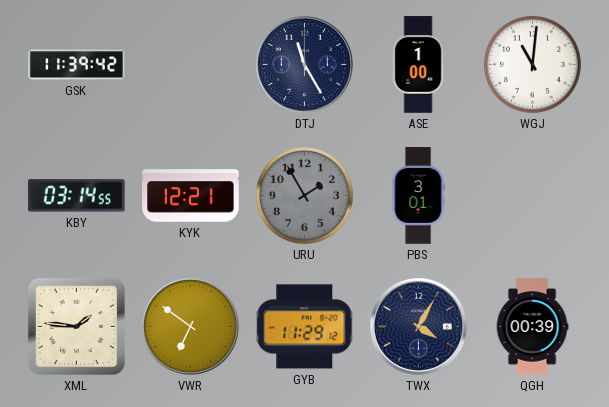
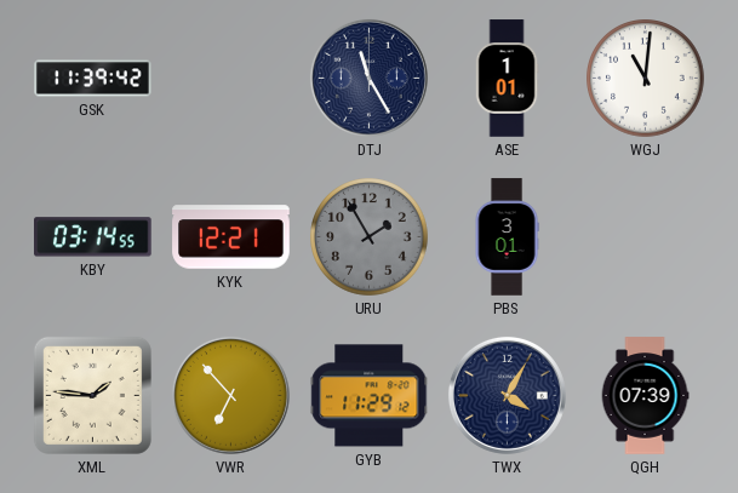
ASE: 1:00 -> 1:01
VWR: 6:51 -> 6:53
QGH: 00:39 -> 07:39
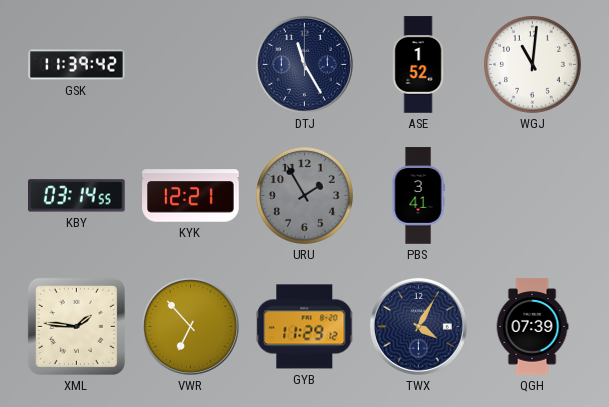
ASE: 1:01 -> 1:52
PBS: 3:01 -> 3:41
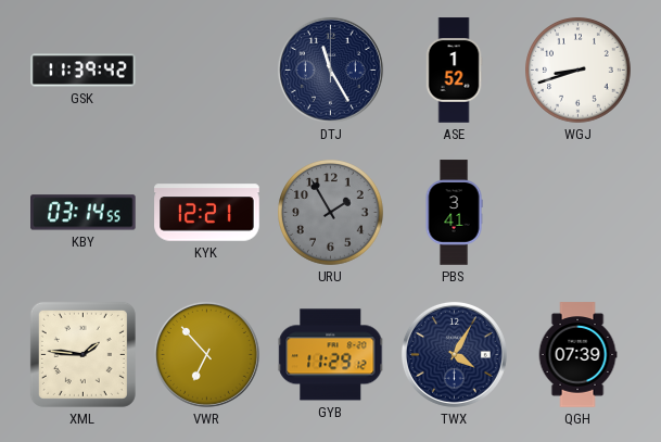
WGJ: 11:01 -> 8:42
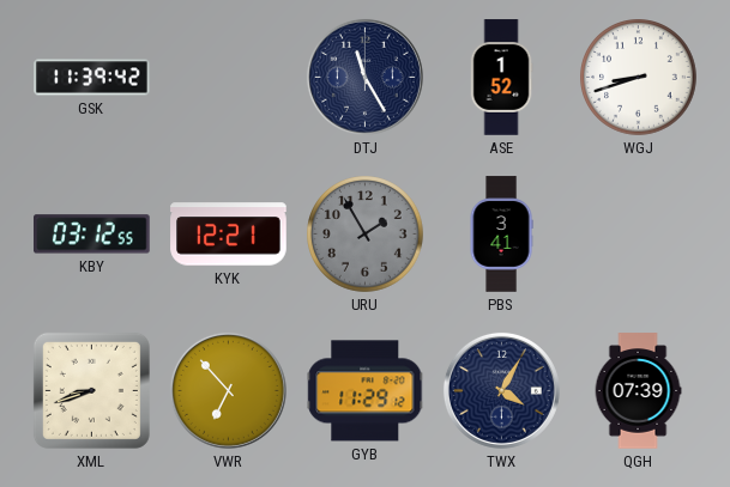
KBY: 03:14 -> 03:12
XML: 1:46 -> 8:42
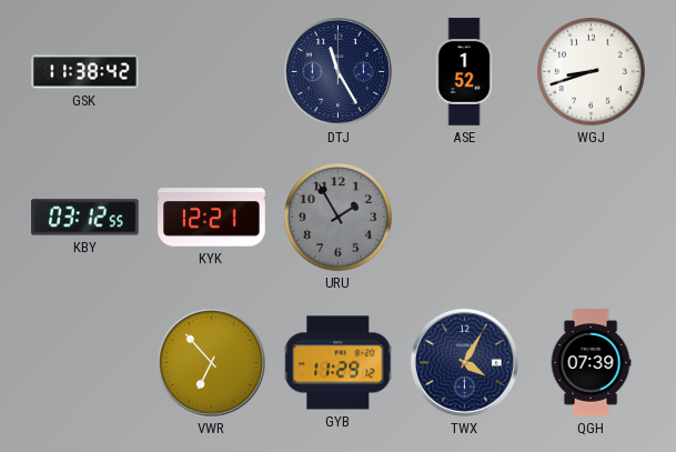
GSK: 11:39 -> 11:38
PBS: 3:41 -> none
XML: 8:42 -> none
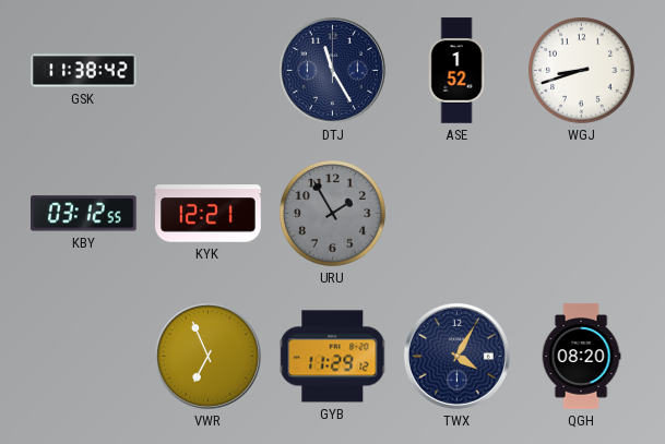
VWR: 6:53 -> 6:56
QGH: 07:39 -> 08:20
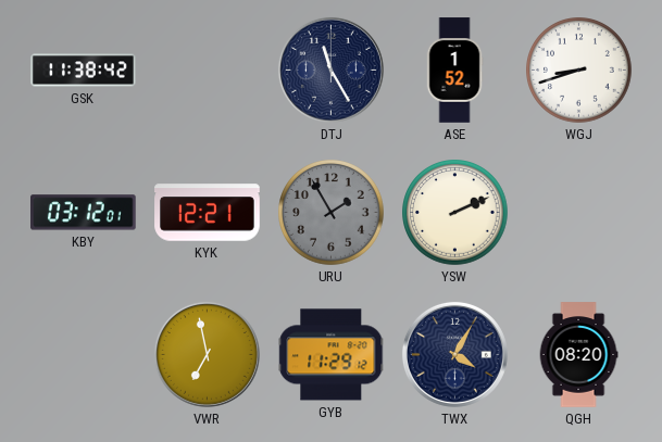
KBY: 03:12:55 -> 03:12:01
YSW: none -> 2:11
VWR: 6:56 -> 6:58
